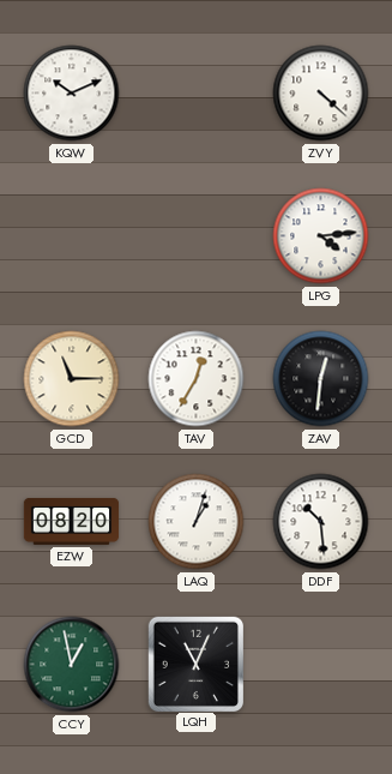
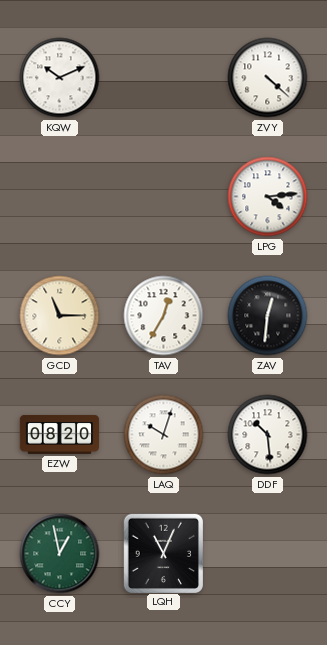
LAQ: 1:03 -> 10:03
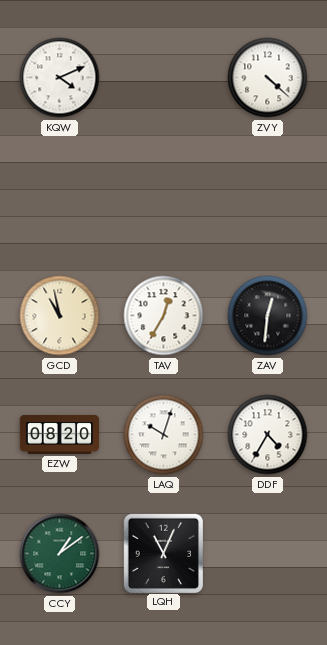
KQW: 10:11 -> 4:11
LPG: 4:14 -> none
GCD: 11:15 -> 10:58
DDF: 10:29 -> 4:35
CCY: 12:58 -> 1:09
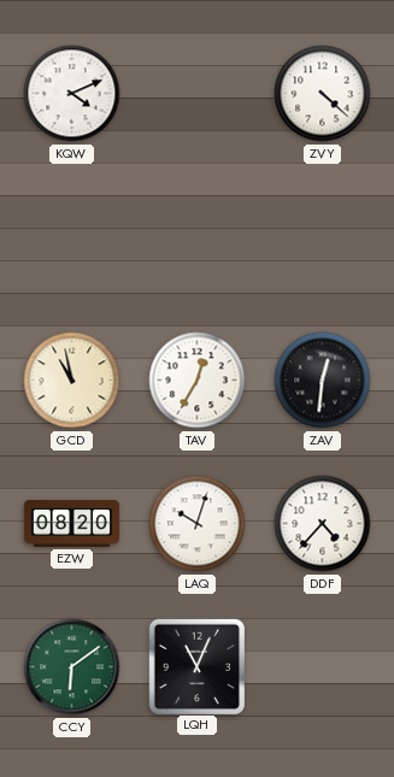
DDF: 4:35 -> 4:37
CCY: 1:09 -> 6:09
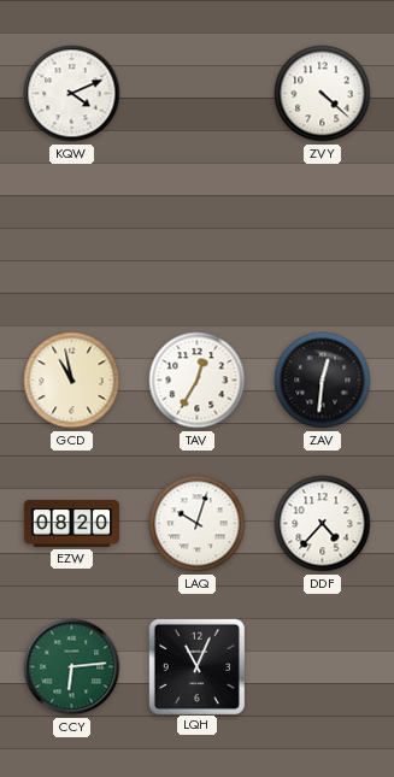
CCY: 6:09 -> 6:14
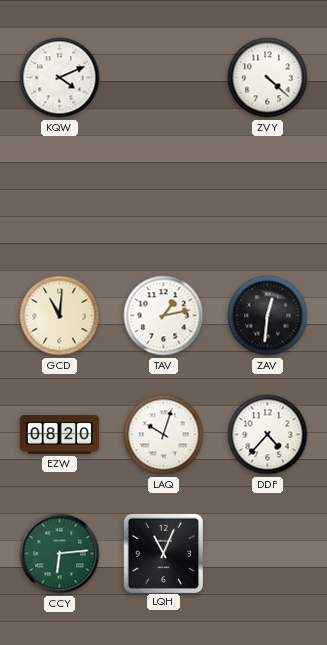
GCD: 10:58 -> 11:01
TAV: 12:35 -> 1:13
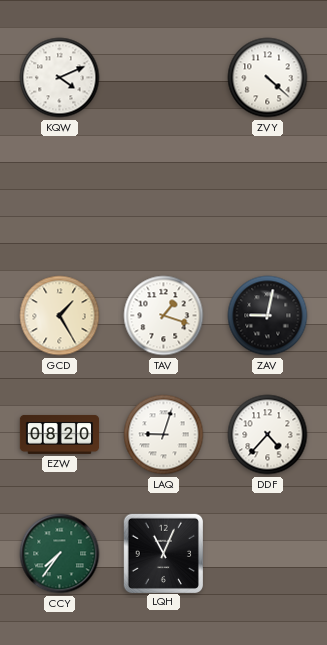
GCD: 11:01 -> 1:25
TAV: 1:13 -> 1:18
ZAV: 12:31 -> 9:02
LAQ: 10:03 -> 9:03
CCY: 6:14 -> 7:36
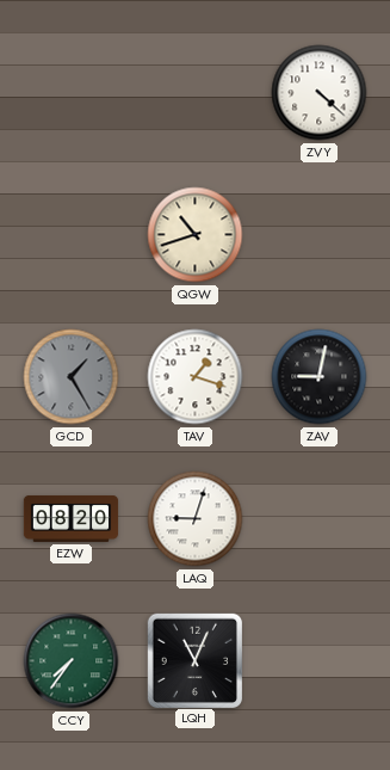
KQW: 4:11 -> none
QGW: none -> 10:42
GCD dial: cream -> grey
DDF: 4:37 -> none
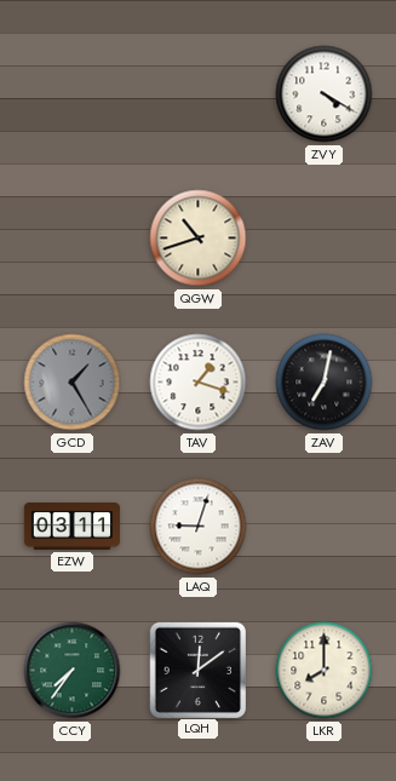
ZVY: 4:22 -> 4:20
ZAV: 9:02 -> 7:02
EZW: 08:20 -> 03:11
LQH: 11:04 -> 12:09
LKR: none -> 8:00
